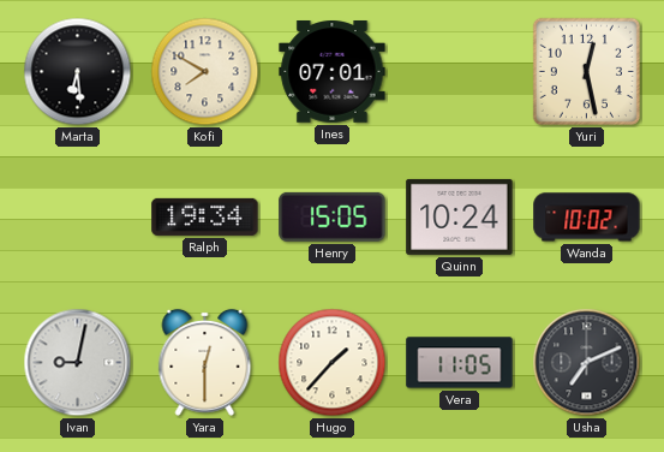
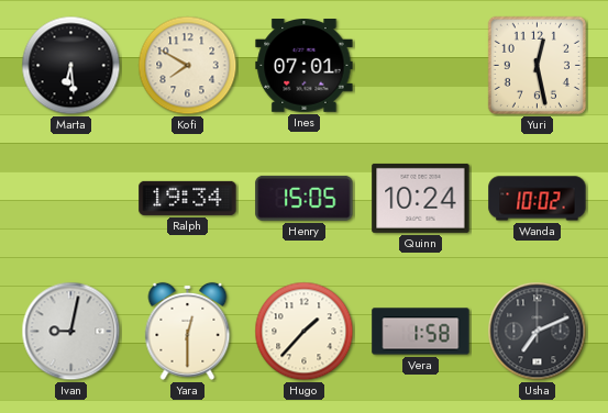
Vera: 11:05 -> 1:58
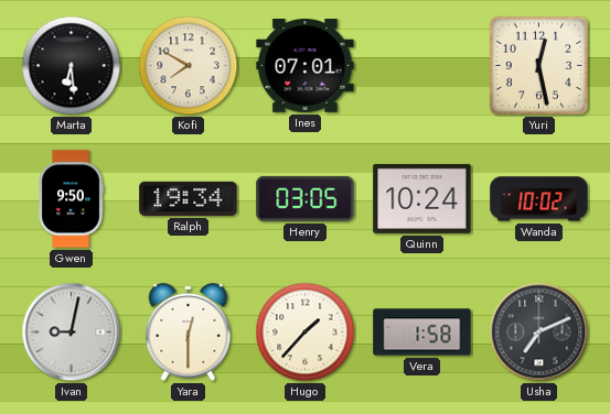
Gwen: none -> 9:50
Henry: 15:05 -> 03:05
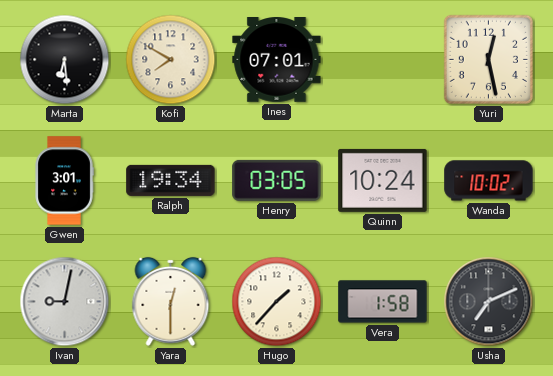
Gwen: 9:50 -> 3:01
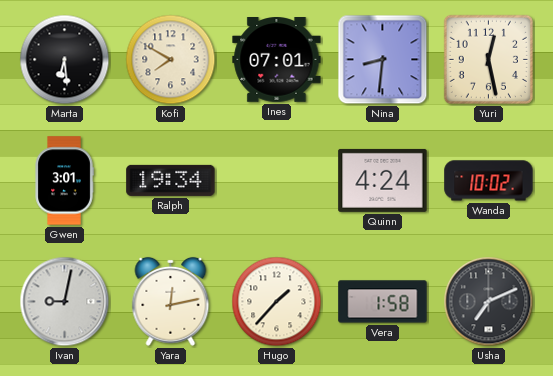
Nina: none -> 8:31
Henry: 03:05 -> none
Quinn: 10:24 -> 4:24
Yara: 12:30 -> 12:13
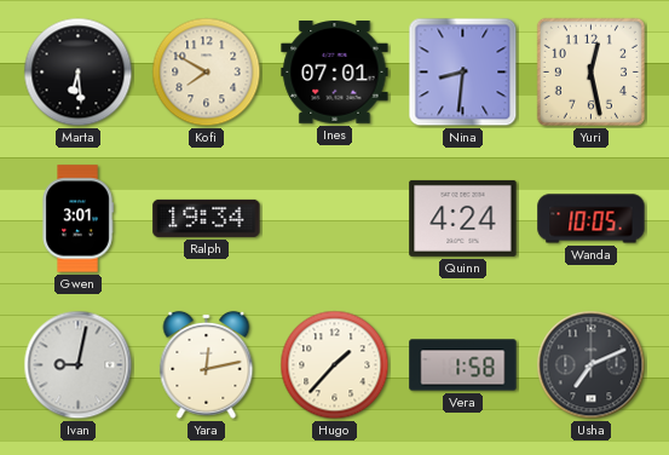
Wanda: 10:02 -> 10:05
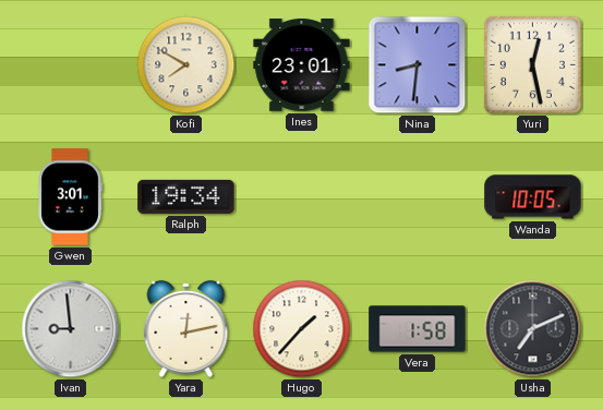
Marta: 6:29 -> none
Ines: 07:01 -> 23:01
Quinn: 4:24 -> none
Ivan: 9:02 -> 8:59
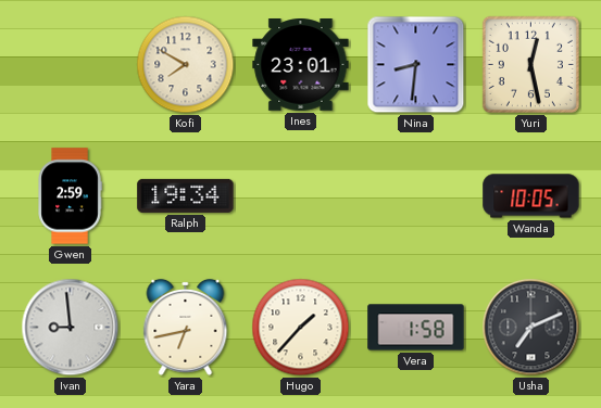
Gwen: 3:01 -> 2:59
Yara: 12:13 -> 6:43
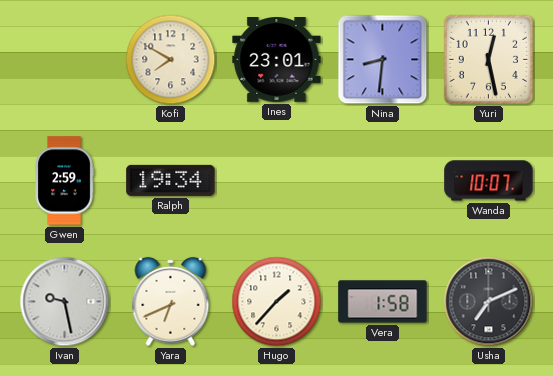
Wanda: 10:05 -> 10:07
Ivan: 8:59 -> 9:28
Yara: 6:43 -> 6:41
